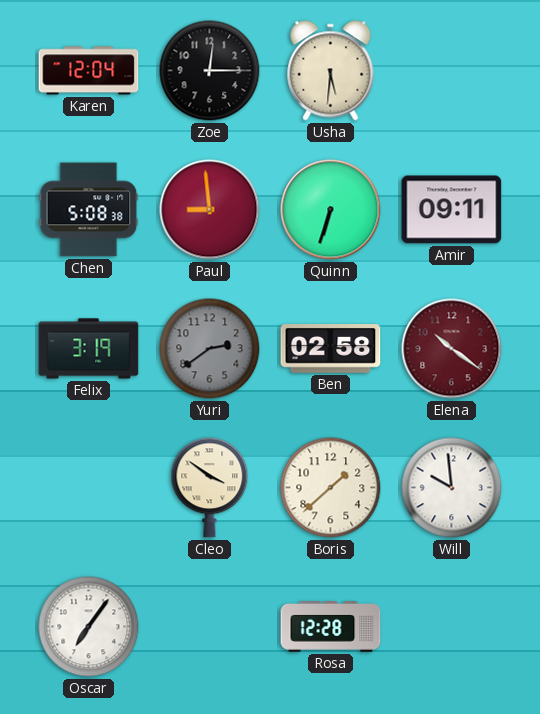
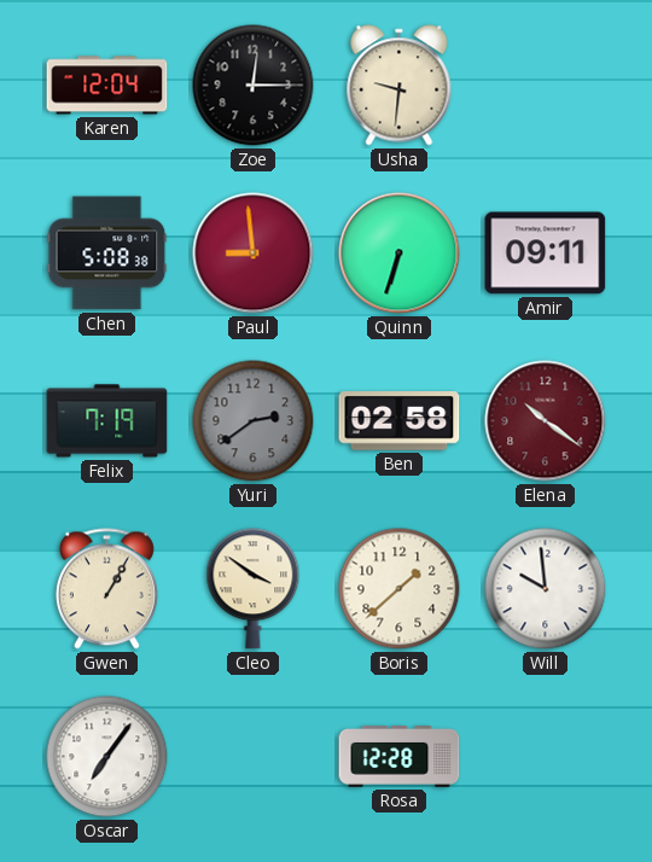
Usha: 5:31 -> 9:31
Felix: 3:19 -> 7:19
Gwen: none -> 1:05
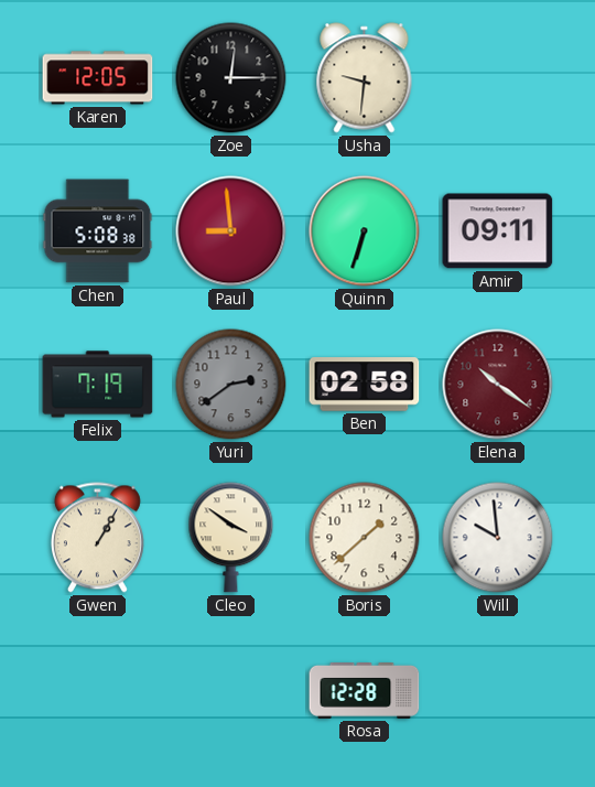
Karen: 12:04 -> 12:05
Oscar: 7:06 -> none
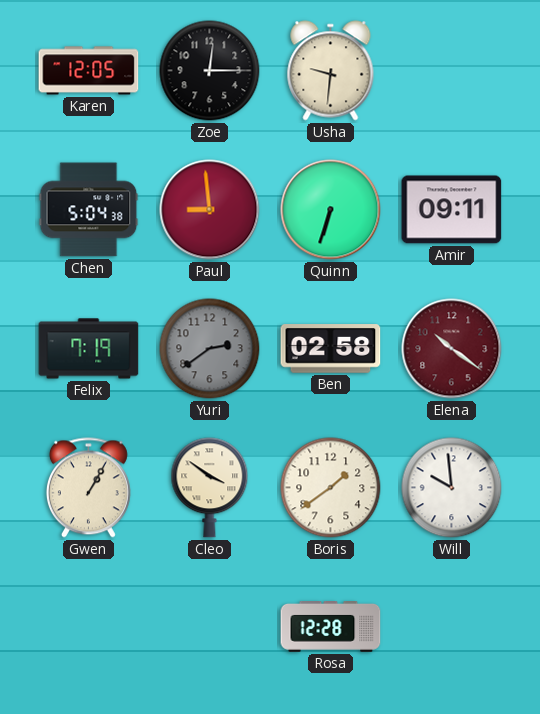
Chen: 5:08 -> 5:04
Boris: 1:38 -> 1:39
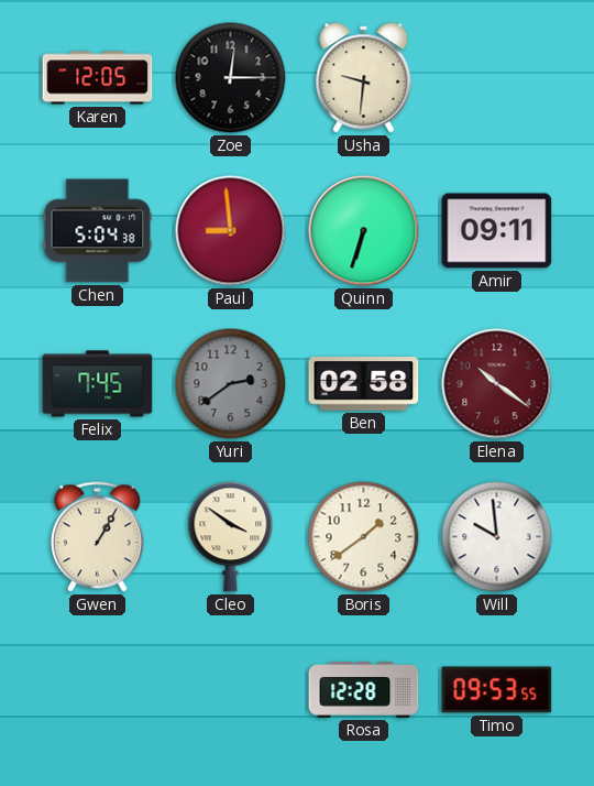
Felix: 7:19 -> 7:45
Timo: none -> 09:53
